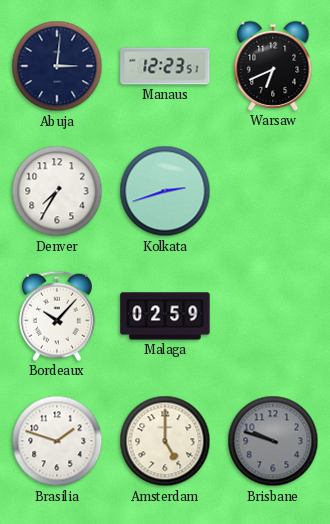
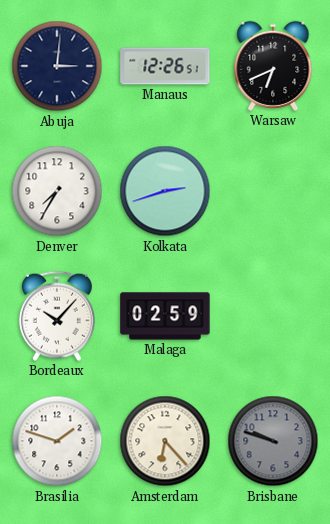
Manaus: 12:23 -> 12:26
Amsterdam: 5:00 -> 6:23
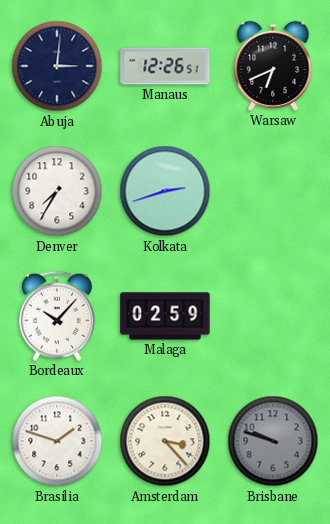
Amsterdam: 6:23 -> 3:23
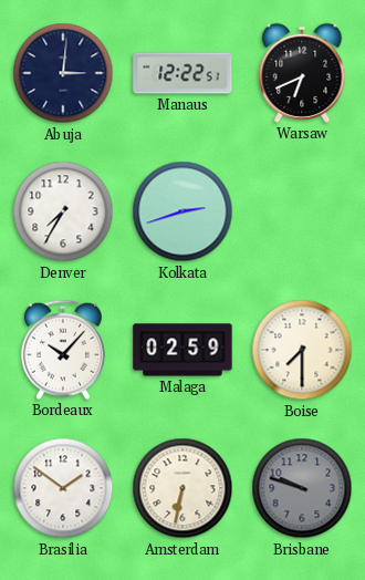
Manaus: 12:26 -> 12:22
Boise: none -> 7:30
Brasilia: 1:48 -> 1:51
Amsterdam: 3:23 -> 6:32
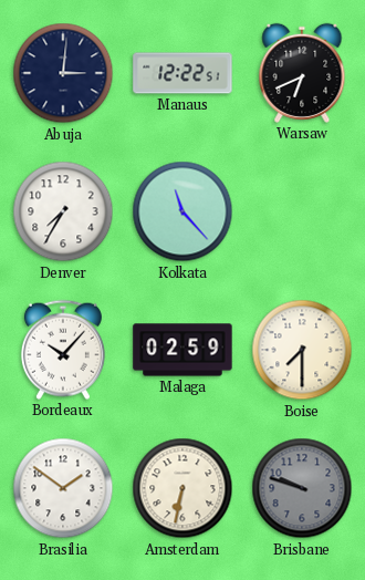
Kolkata: 2:42 -> 11:23
